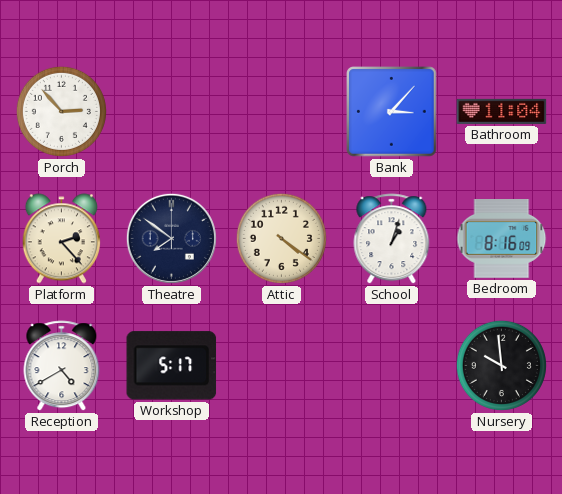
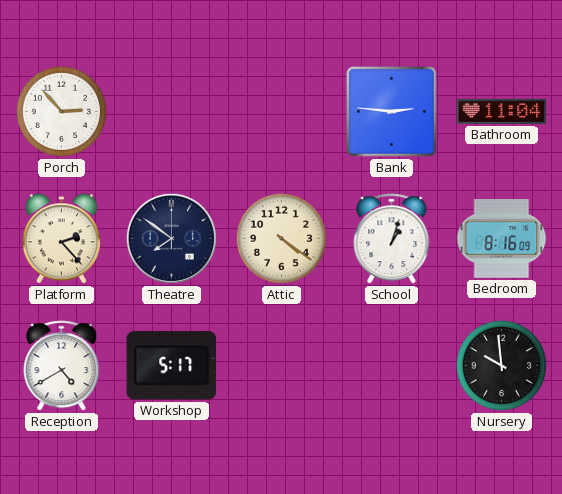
Bank: 3:07 -> 2:46
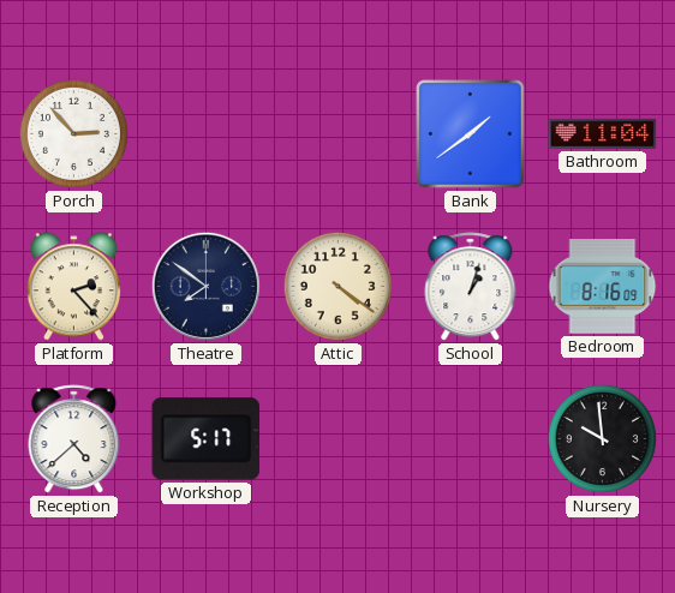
Bank: 2:46 -> 1:39
Reception: 4:40 -> 4:38
